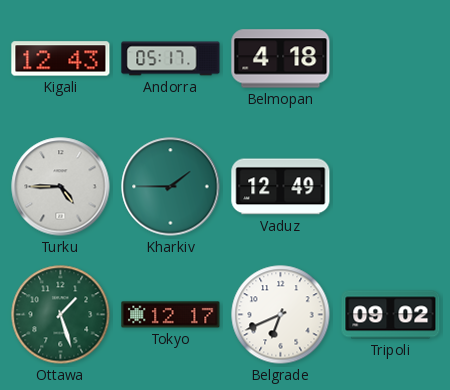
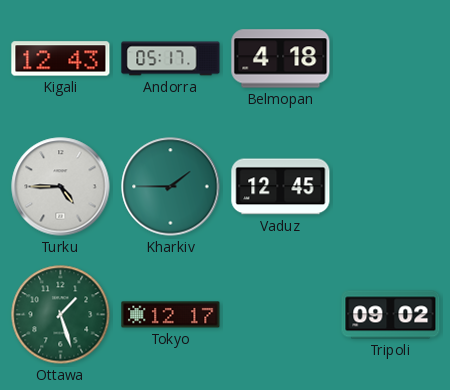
Vaduz: 12:49 -> 12:45
Belgrade: 6:41 -> none
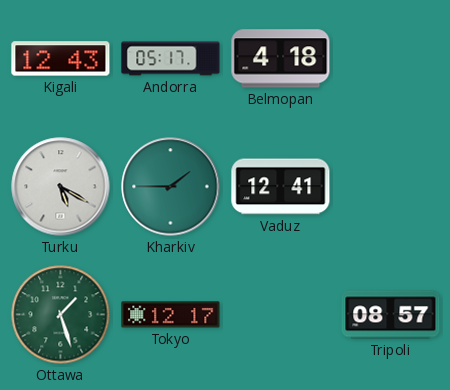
Turku: 4:45 -> 5:20
Vaduz: 12:45 -> 12:41
Tripoli: 09:02 -> 08:57
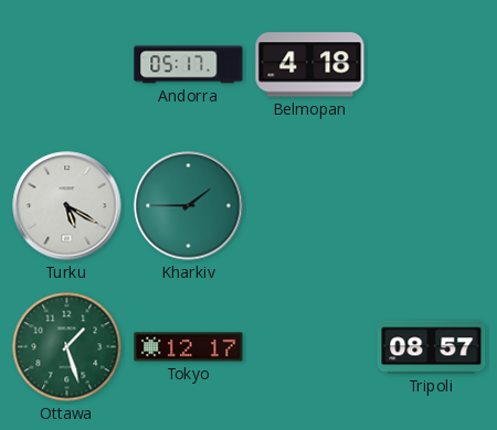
Kigali: 12:43 -> none
Vaduz: 12:41 -> none
